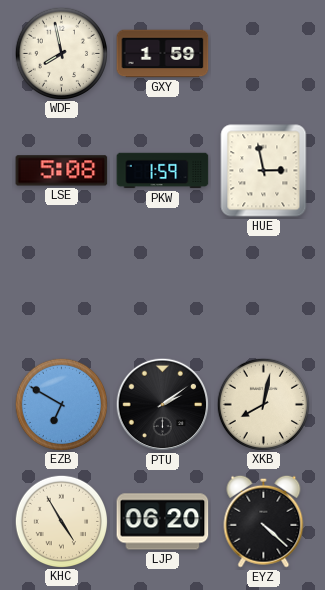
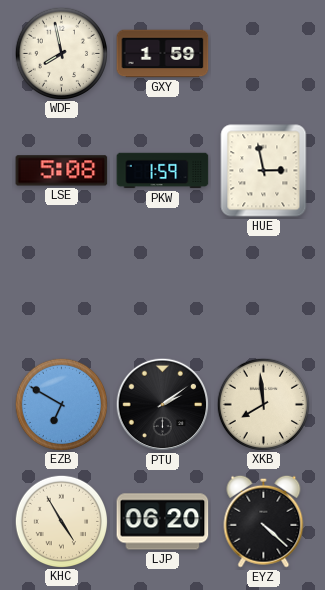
XKB: 8:02 -> 7:59
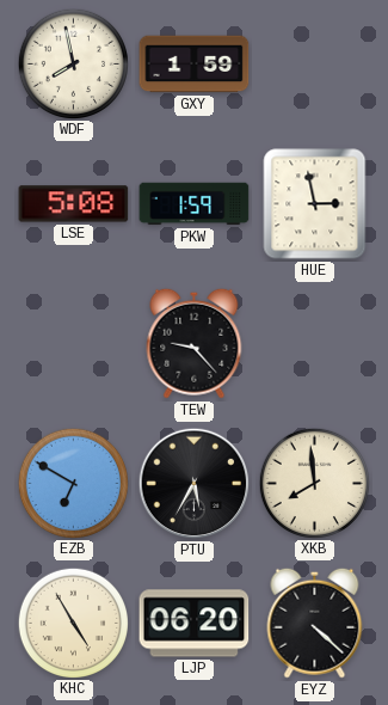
TEW: none -> 9:23
PTU: 2:09 -> 5:35
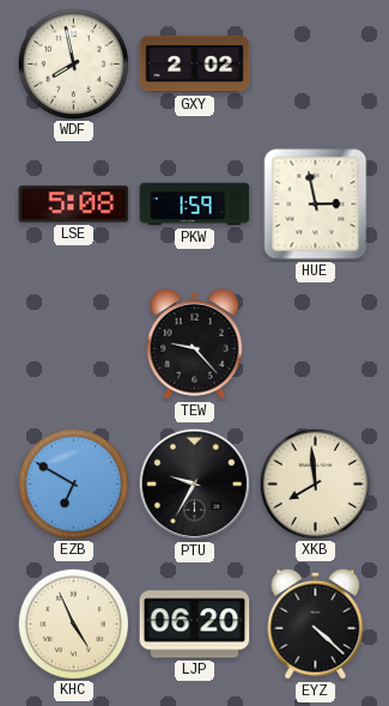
GXY: 1:59 -> 2:02
PTU: 5:35 -> 9:35
KHC: 4:55 -> 4:56
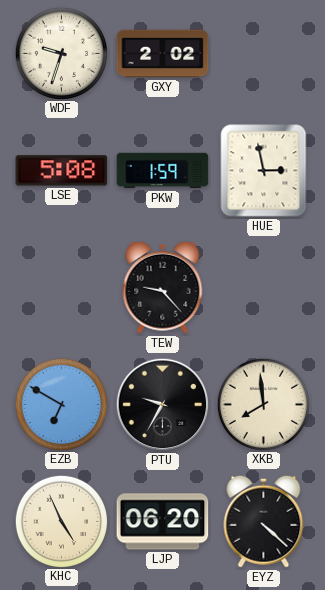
WDF: 7:58 -> 9:33
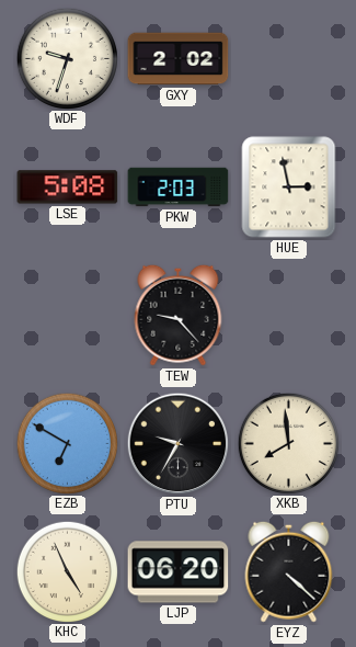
PKW: 1:59 -> 2:03
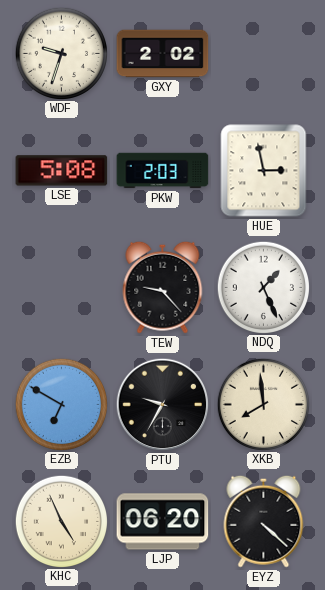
NDQ: none -> 1:26
